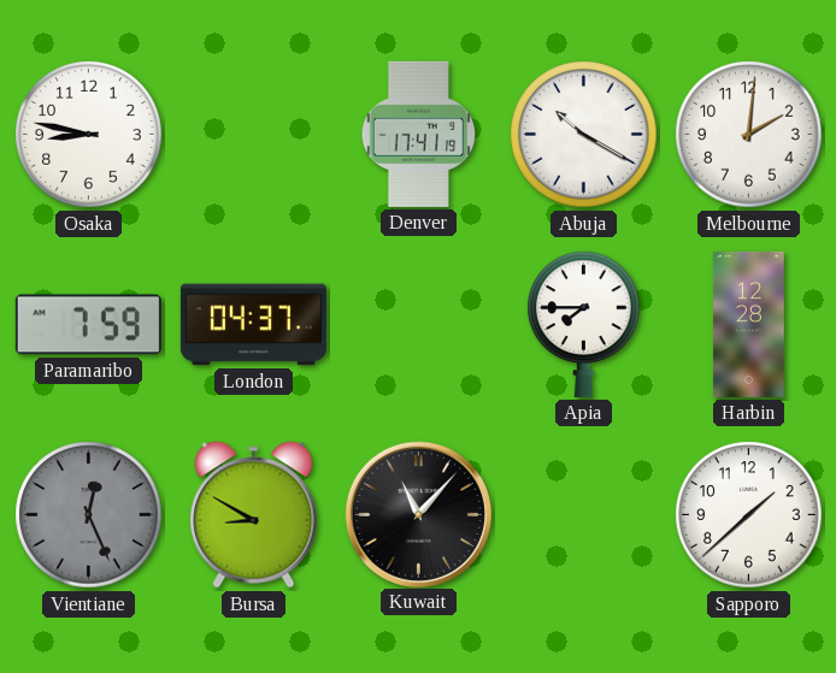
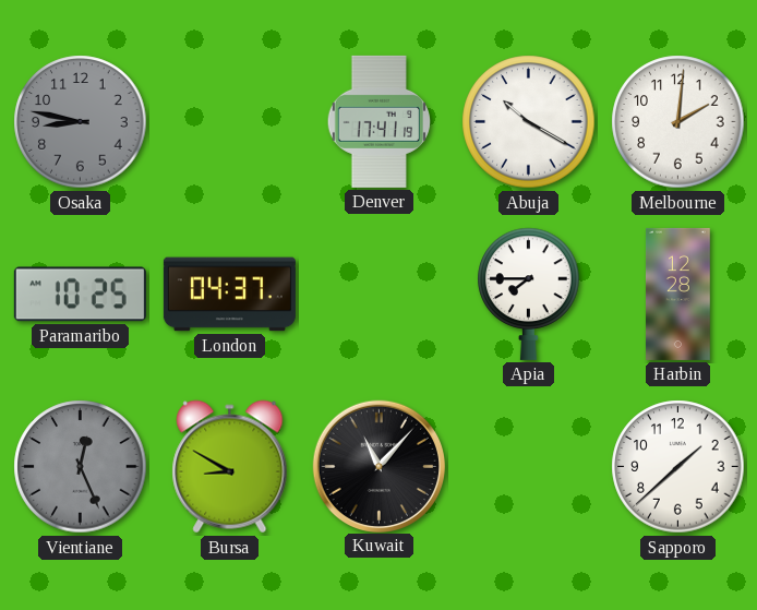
Osaka dial: white -> grey
Paramaribo: 7:59 -> 10:25
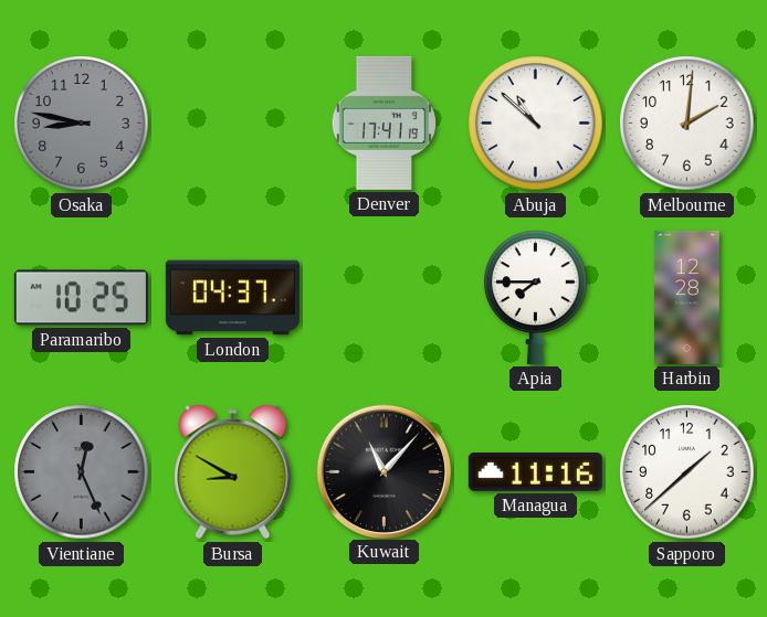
Abuja: 10:20 -> 10:52
Managua: none -> 11:16
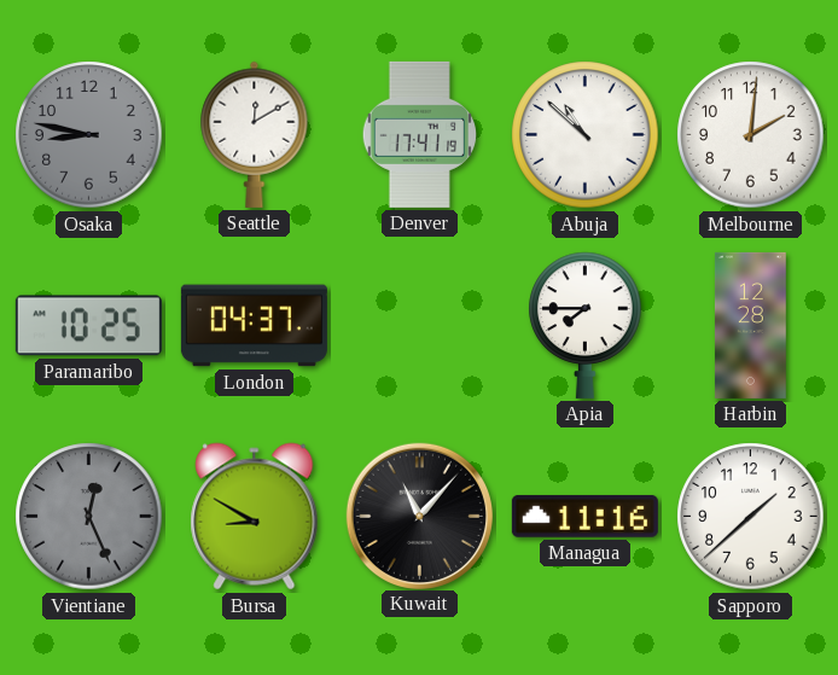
Seattle: none -> 12:10
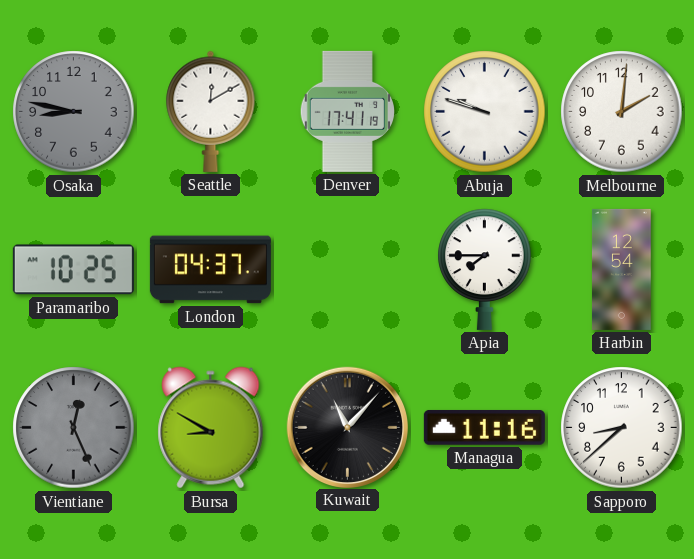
Abuja: 10:52 -> 9:48
Harbin: 12:28 -> 12:54
Sapporo: 1:38 -> 8:38
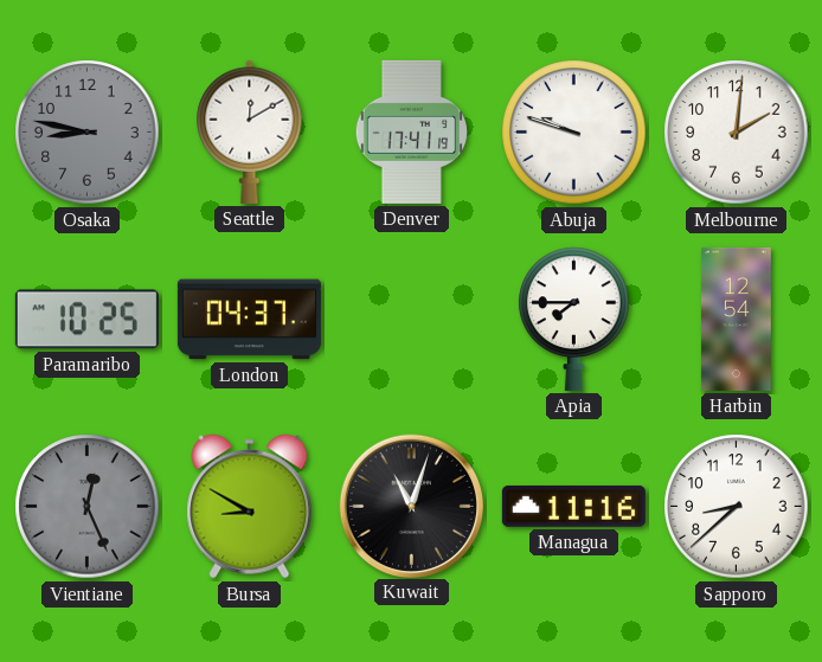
Kuwait: 11:07 -> 11:03
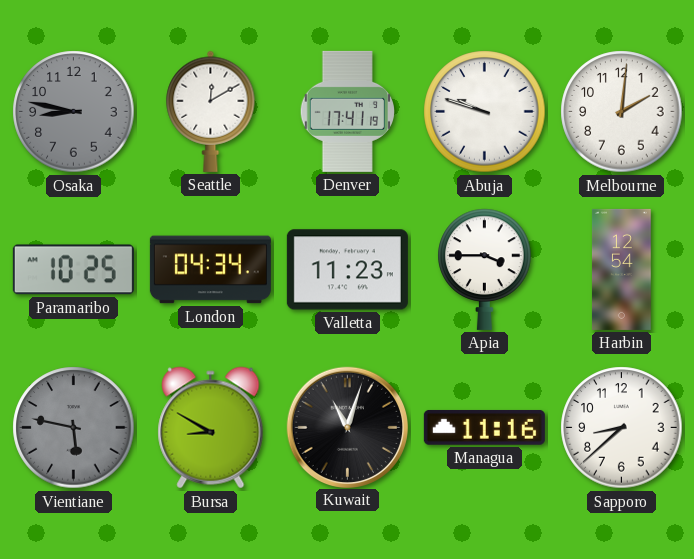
London: 04:37 -> 04:34
Valletta: none -> 11:23
Apia: 7:45 -> 3:45
Vientiane: 12:26 -> 5:47
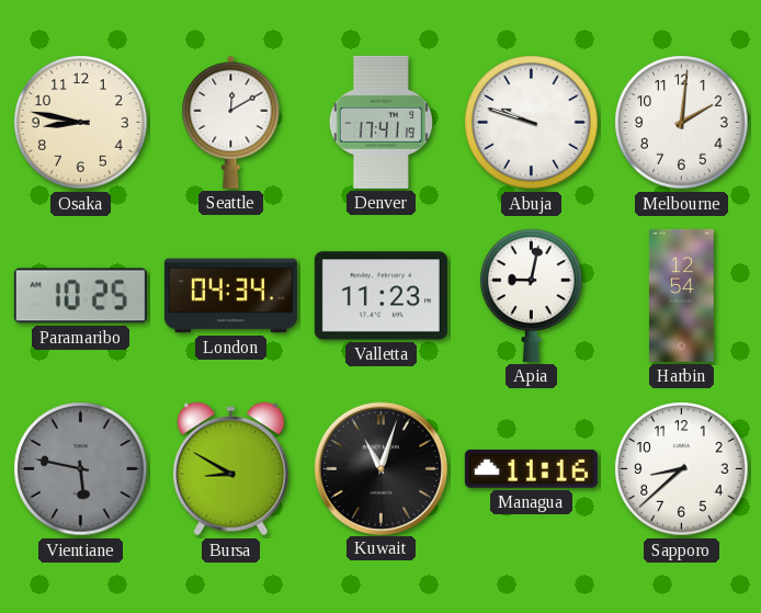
Osaka dial: grey -> cream
Apia: 3:45 -> 9:02
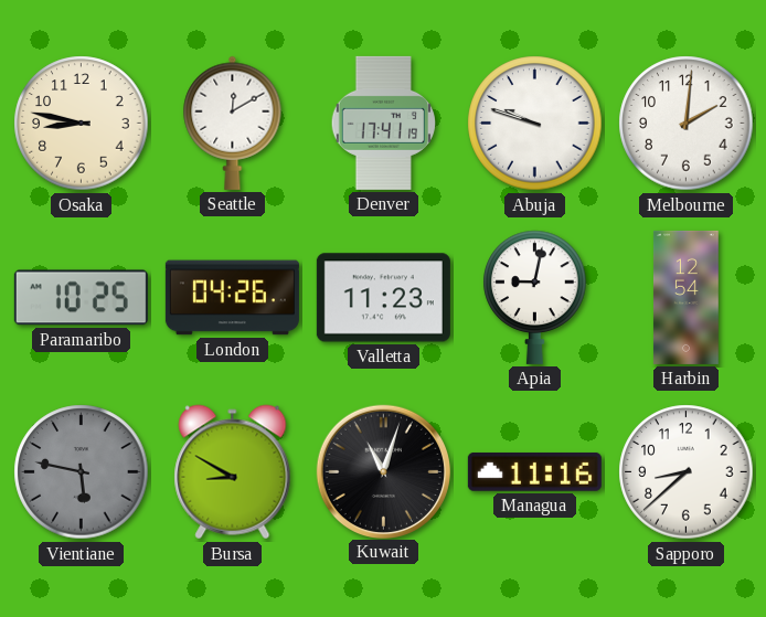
London: 04:34 -> 04:26
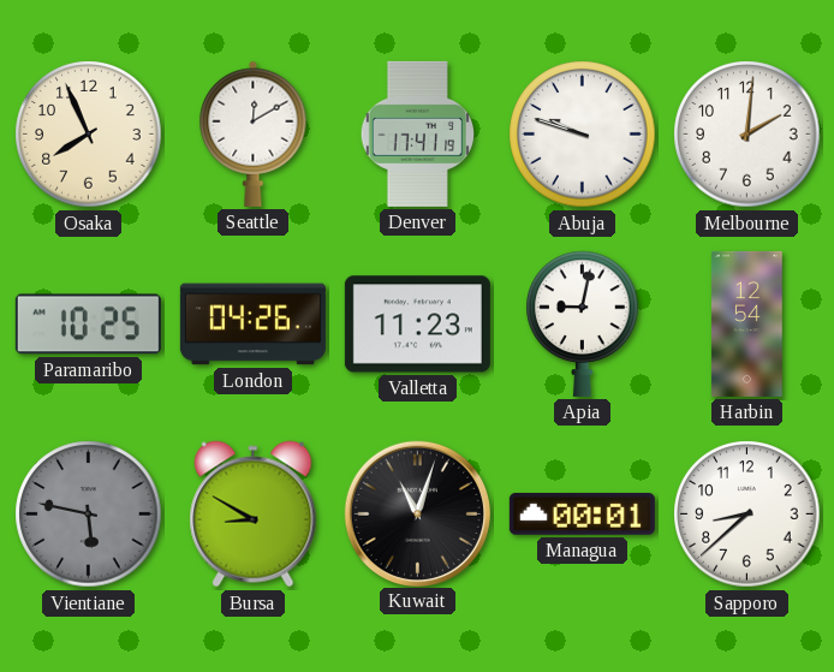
Osaka: 8:47 -> 7:56
Managua: 11:16 -> 00:01
